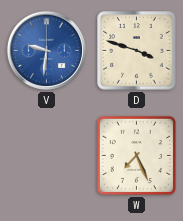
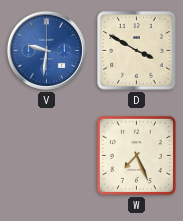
D: 3:48 -> 3:50
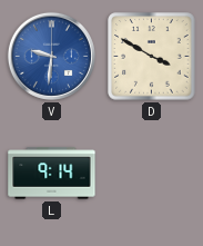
L: none -> 9:14
W: 7:26 -> none
